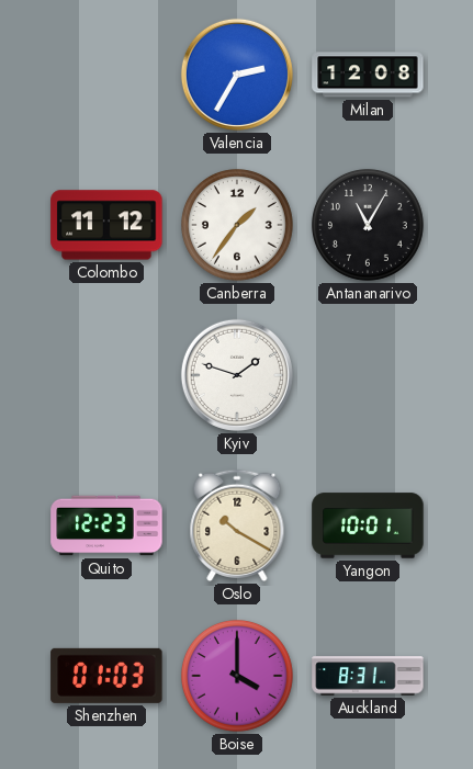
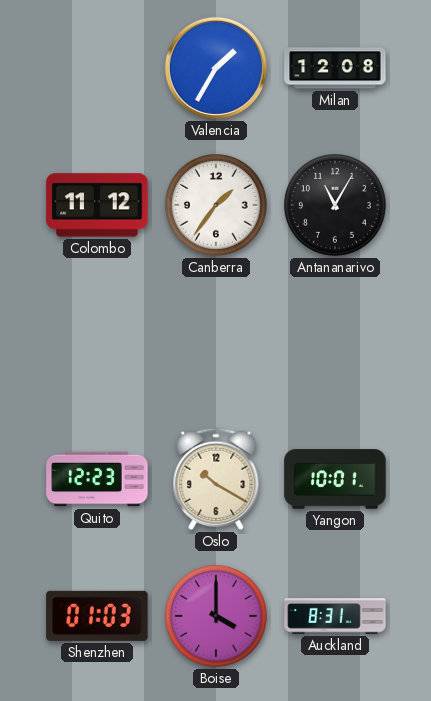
Valencia: 2:35 -> 1:35
Kyiv: 1:48 -> none
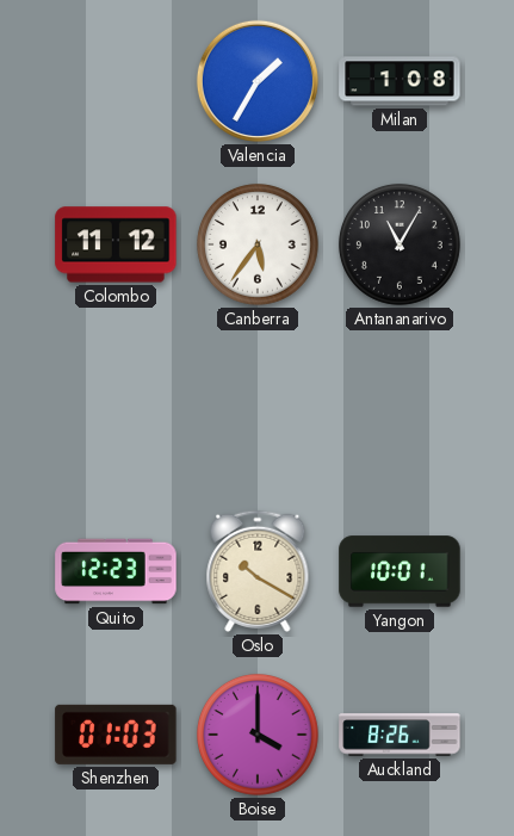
Milan: 12:08 -> 1:08
Canberra: 1:36 -> 5:36
Auckland: 8:31 -> 8:26
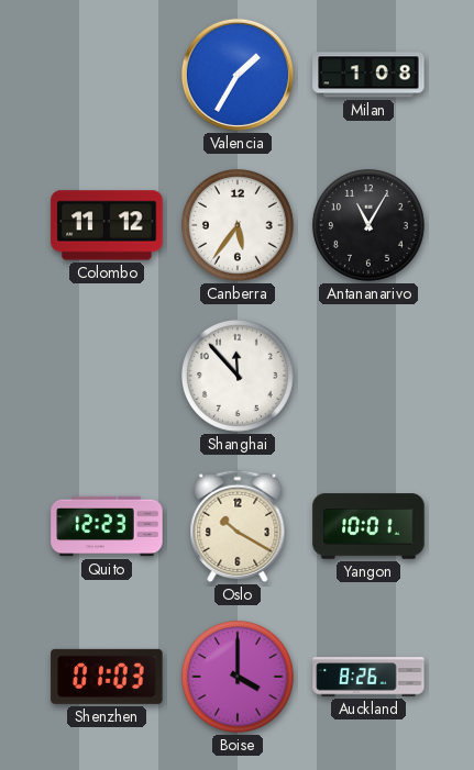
Shanghai: none -> 11:53
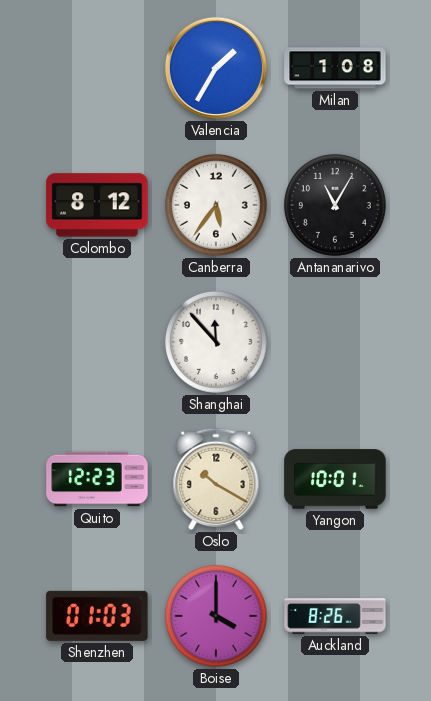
Colombo: 11:12 -> 8:12
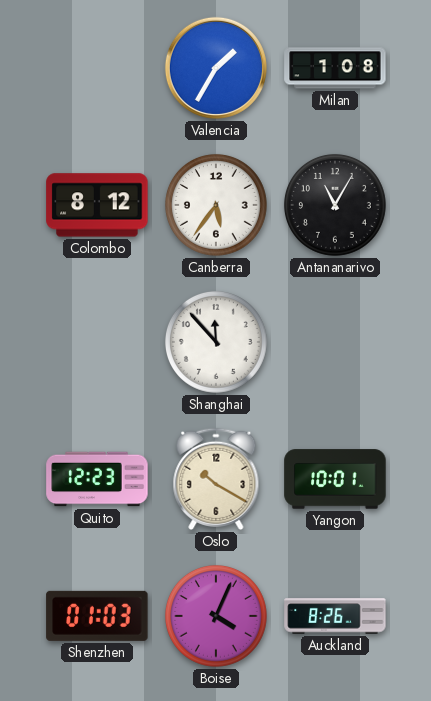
Boise: 4:00 -> 4:04
